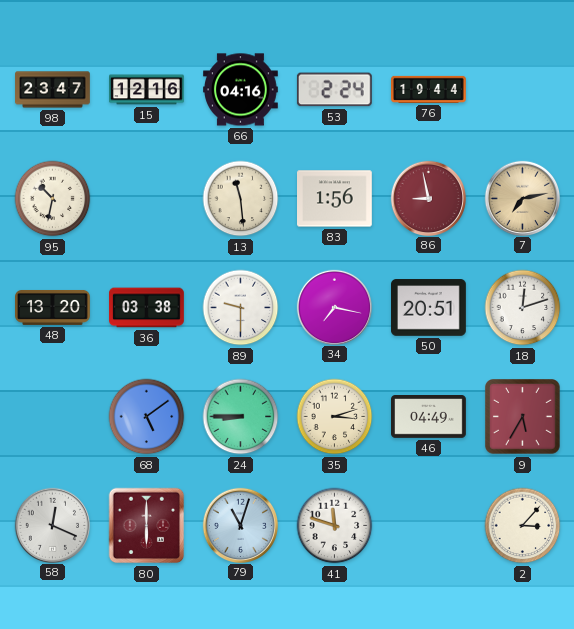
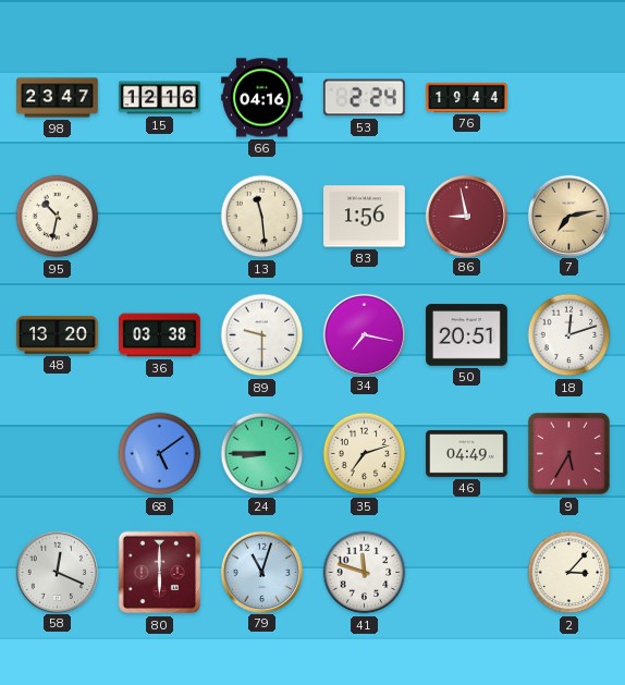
35: 3:12 -> 7:12
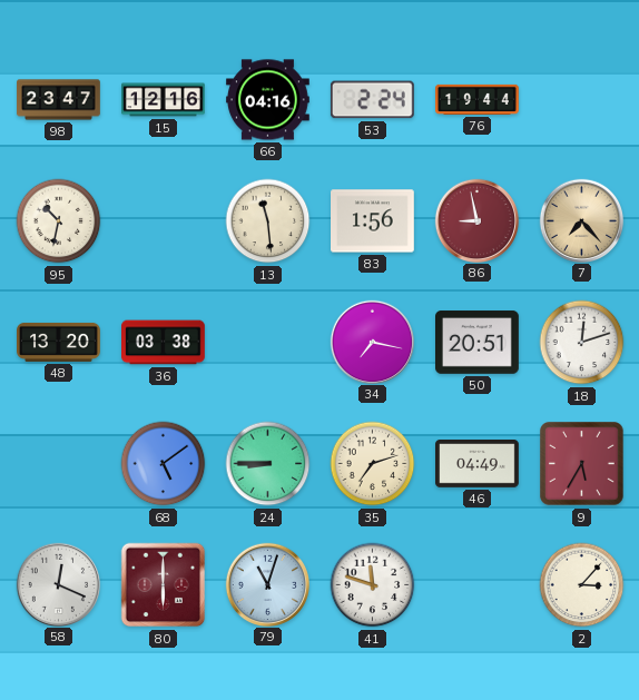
7: 7:13 -> 7:23
89: 9:30 -> none
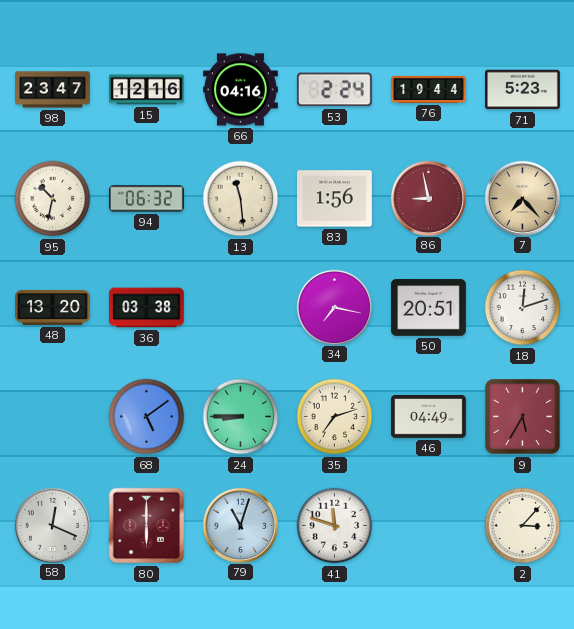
71: none -> 5:23
94: none -> 06:32
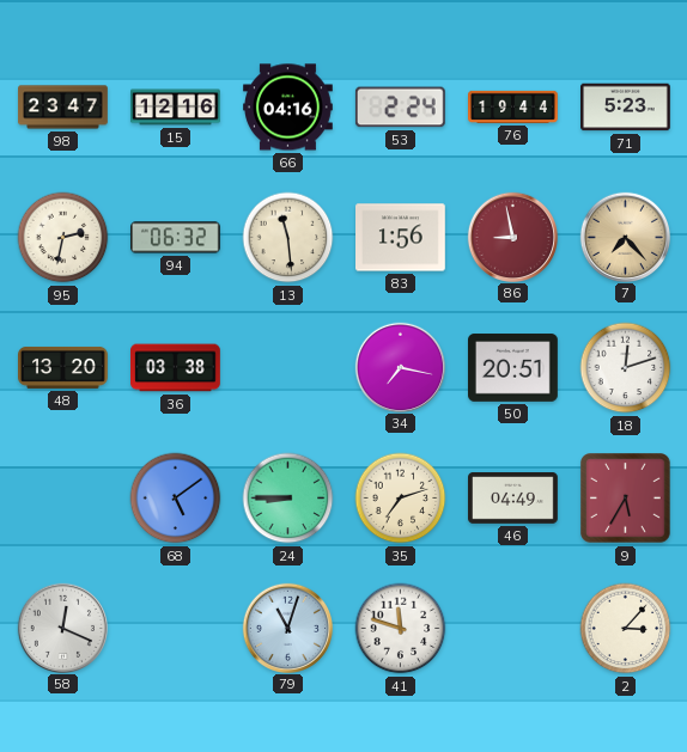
95: 10:32 -> 2:32
80: 6:00 -> none
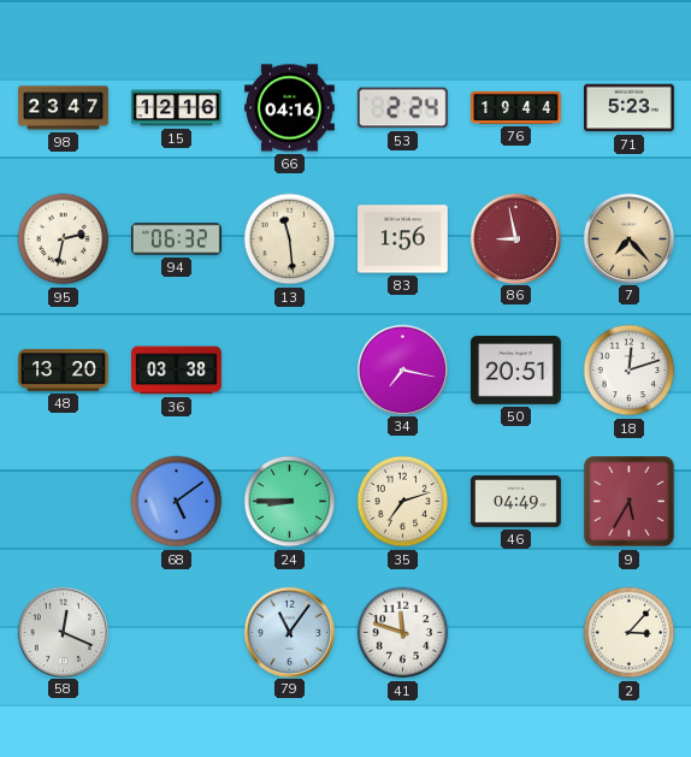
79: 11:03 -> 11:06
